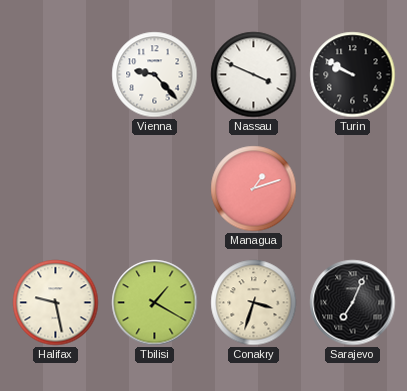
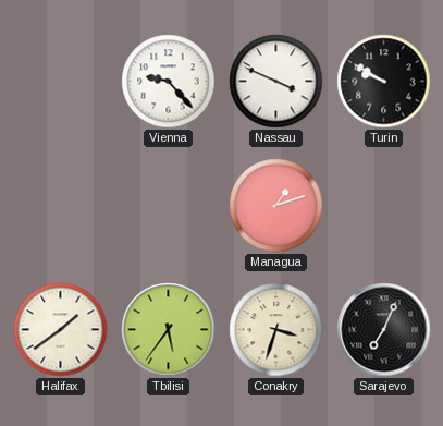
Halifax: 9:28 -> 1:39
Tbilisi: 1:20 -> 5:36
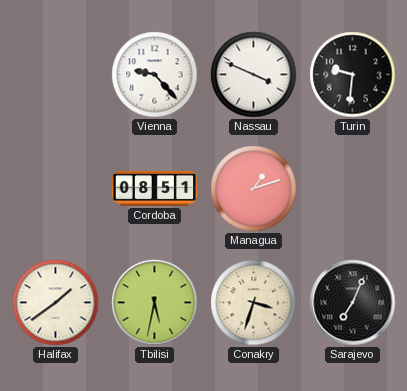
Turin: 9:50 -> 9:31
Cordoba: none -> 08:51
Tbilisi: 5:36 -> 5:32
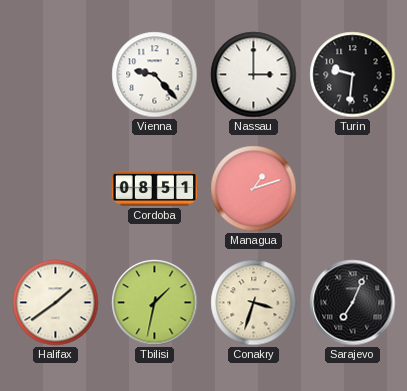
Nassau: 3:49 -> 3:00
Tbilisi: 5:32 -> 1:32
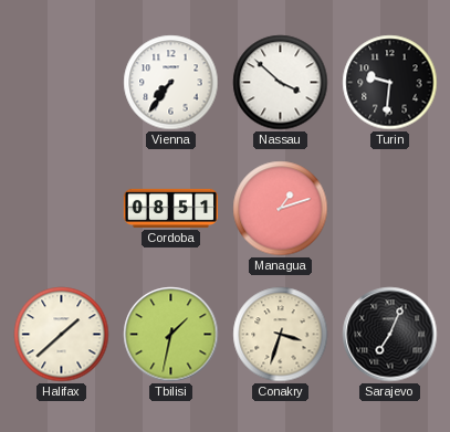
Vienna: 9:23 -> 7:36
Nassau: 3:00 -> 3:52
Halifax: 1:39 -> 1:38
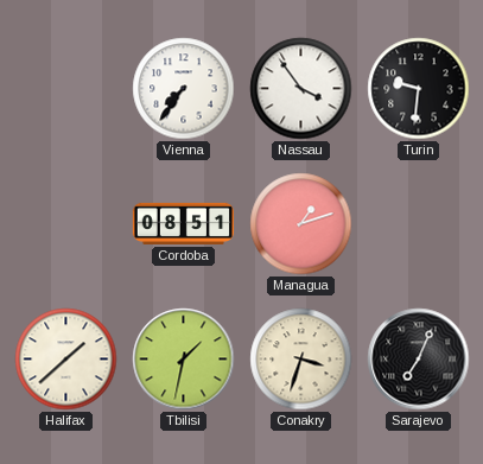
Nassau: 3:52 -> 3:54
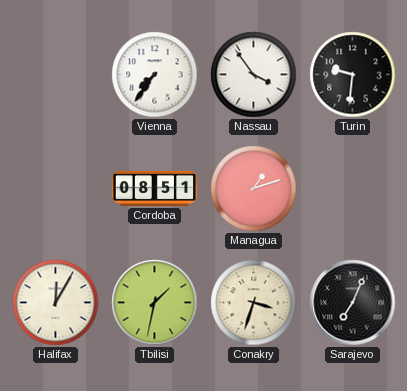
Halifax: 1:38 -> 12:05
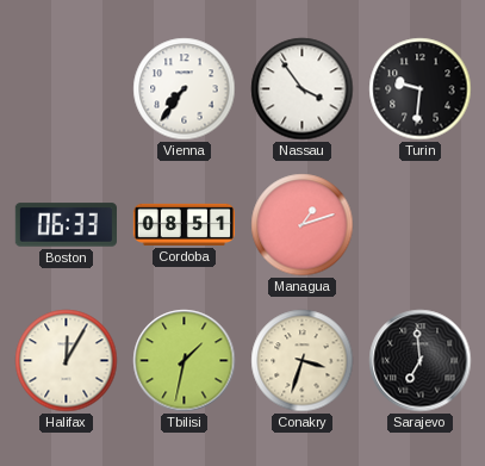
Boston: none -> 06:33
Sarajevo: 7:04 -> 6:59
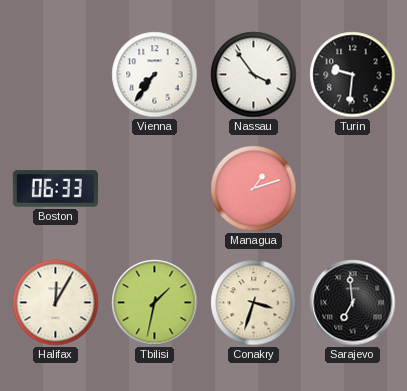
Cordoba: 08:51 -> none
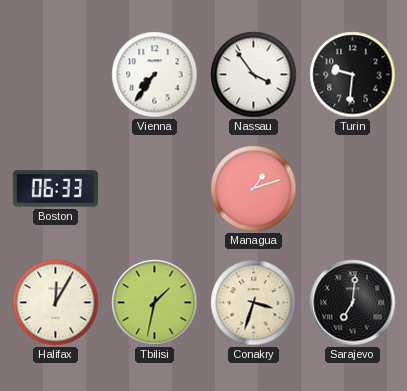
Sarajevo: 6:59 -> 7:01
